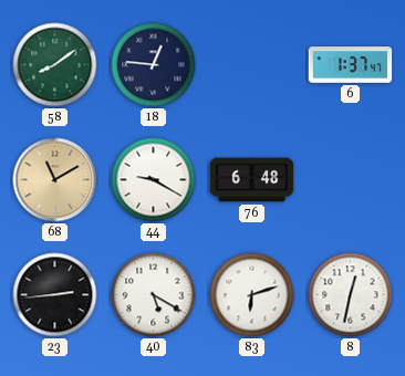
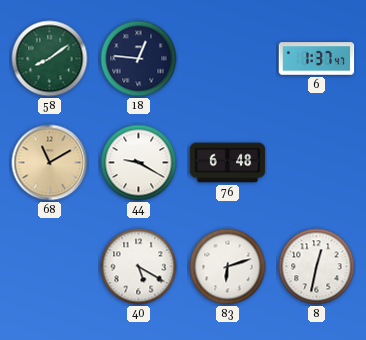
23: 2:44 -> none
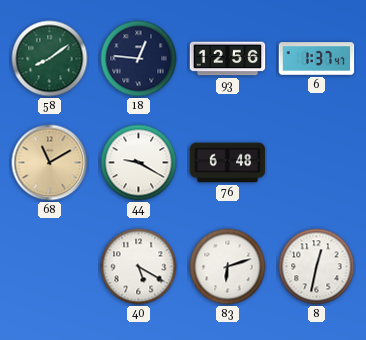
93: none -> 12:56
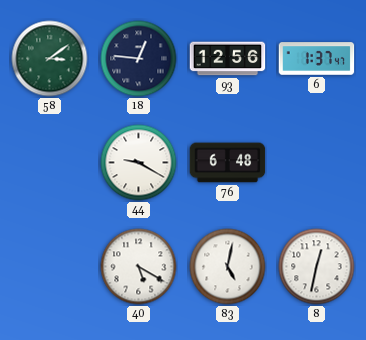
58: 8:09 -> 3:09
68: 11:10 -> none
83: 6:12 -> 5:02
